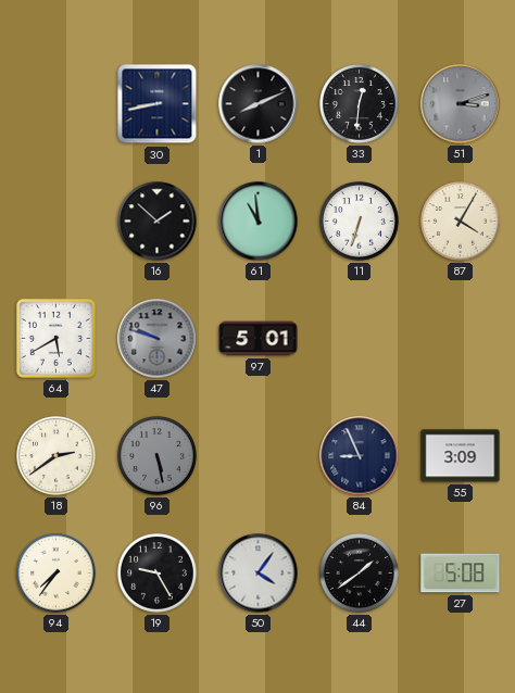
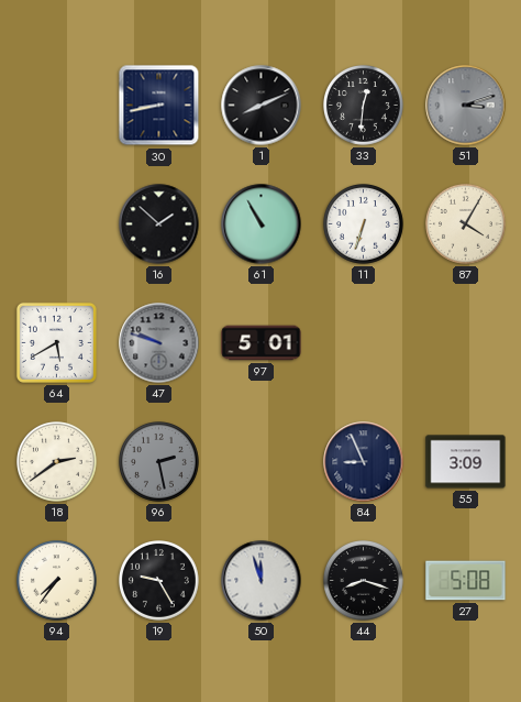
61: 10:59 -> 10:55
96: 5:28 -> 2:28
50: 4:06 -> 11:57
44: 1:39 -> 8:18
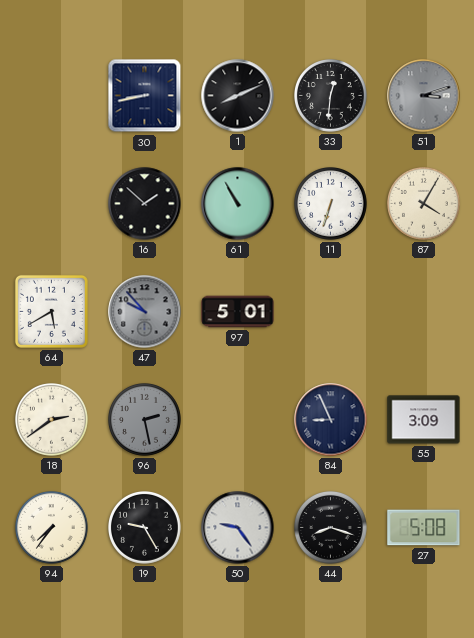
47: 9:48 -> 9:53
50: 11:57 -> 9:24
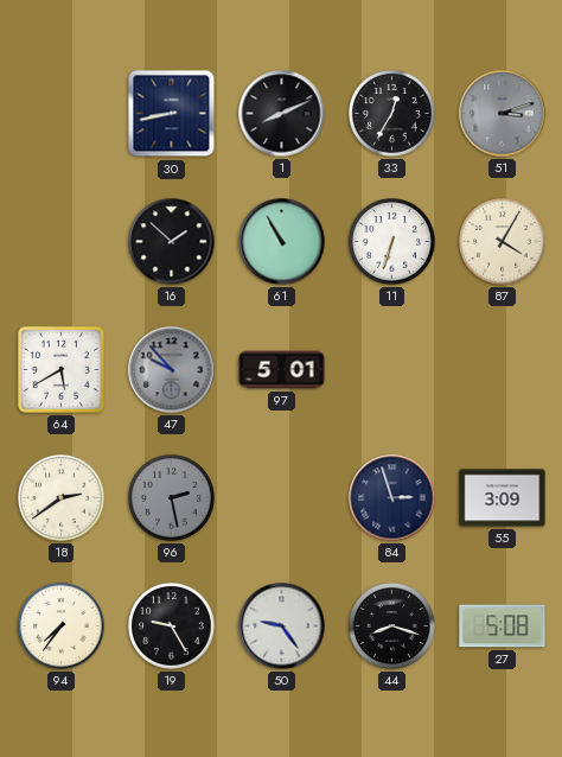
33: 12:31 -> 12:35
84: 8:56 -> 2:57
